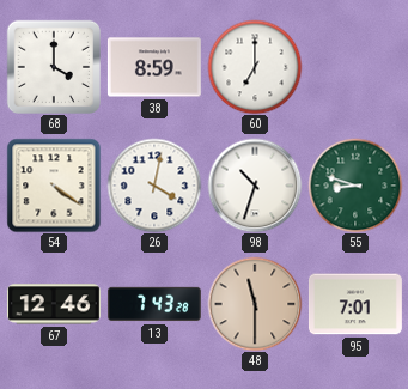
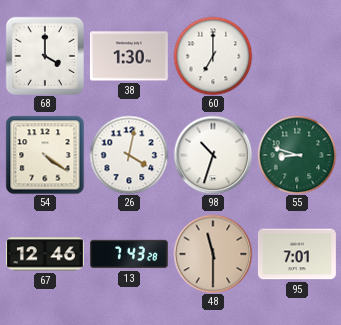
38: 8:59 -> 1:30
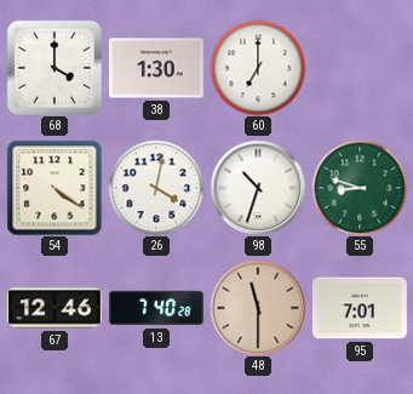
13: 7:43 -> 7:40
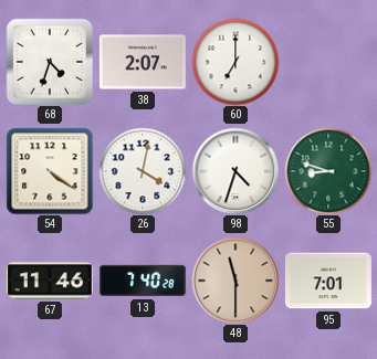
68: 4:00 -> 4:33
38: 1:30 -> 2:07
98: 10:33 -> 4:33
67: 12:46 -> 11:46
